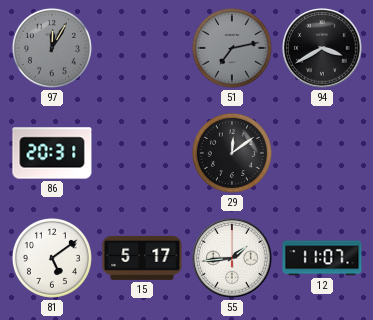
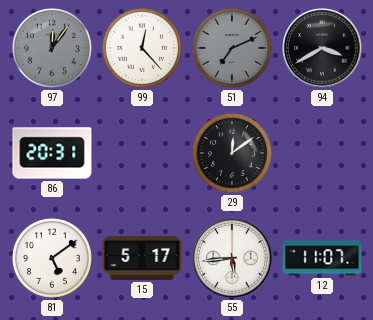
97: 12:05 -> 12:06
99: none -> 12:23
51: 7:13 -> 7:11
55: 1:44 -> 5:44
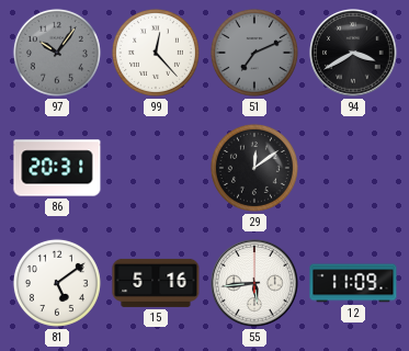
97: 12:06 -> 10:06
15: 5:17 -> 5:16
12: 11:07 -> 11:09
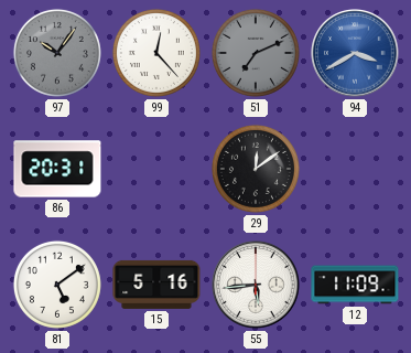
94 dial: black -> blue
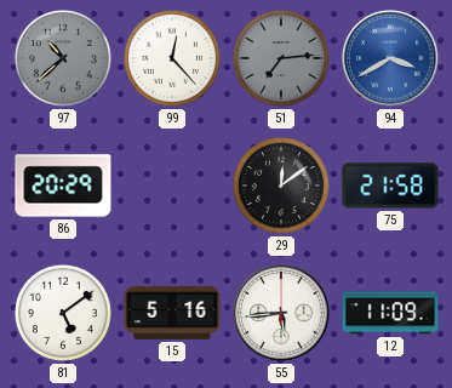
97: 10:06 -> 10:38
51: 7:11 -> 7:14
86: 20:31 -> 20:29
75: none -> 21:58
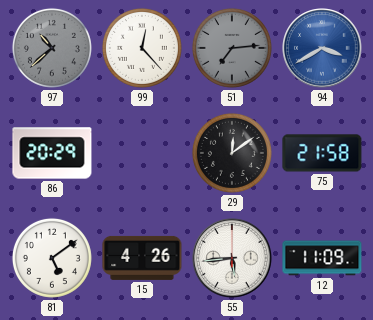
15: 5:16 -> 4:26
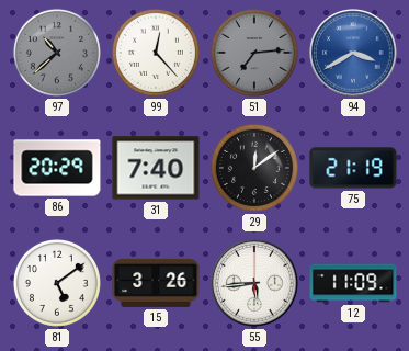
31: none -> 7:40
75: 21:58 -> 21:19
15: 4:26 -> 3:26
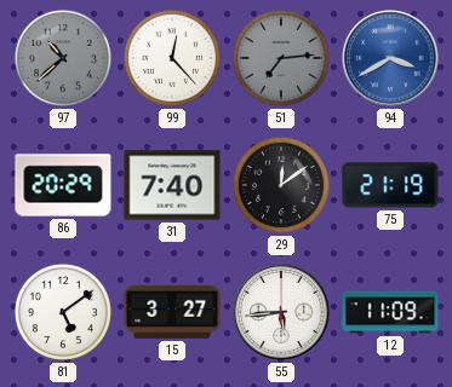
15: 3:26 -> 3:27
